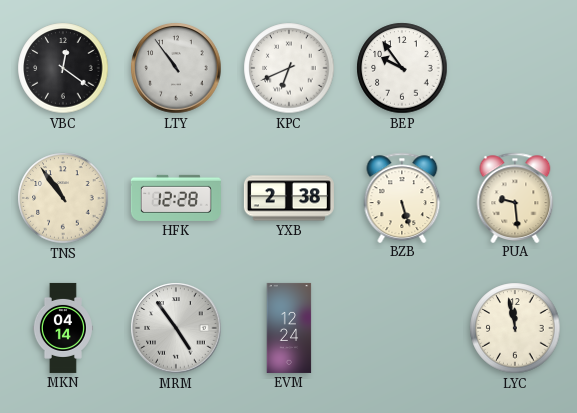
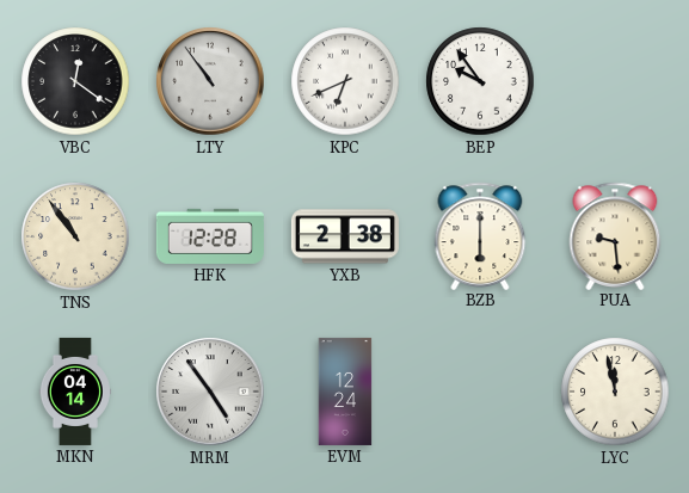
BZB: 5:27 -> 6:00
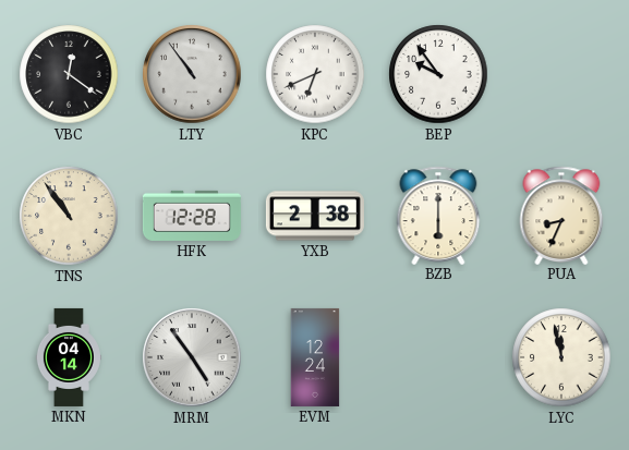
PUA: 9:29 -> 8:34
